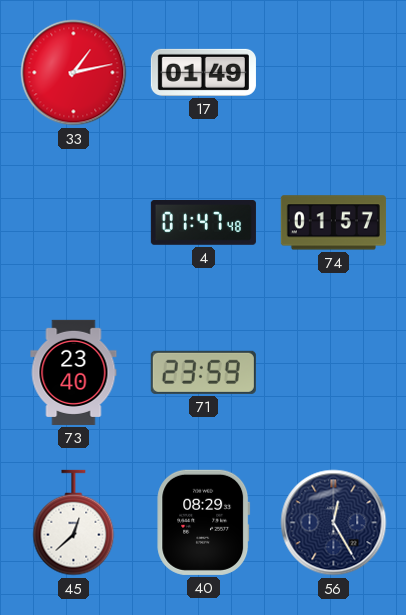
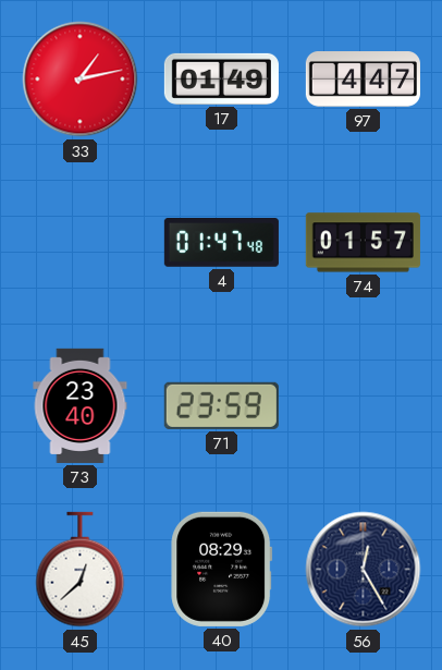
97: none -> 4:47
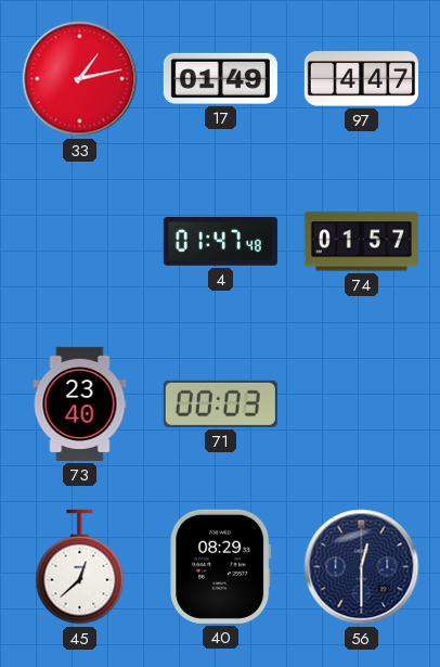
71: 23:59 -> 00:03
56: 12:25 -> 12:30
